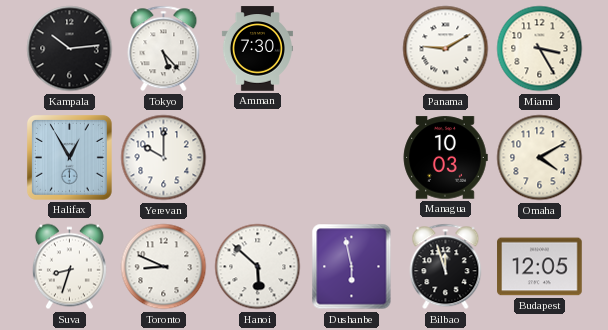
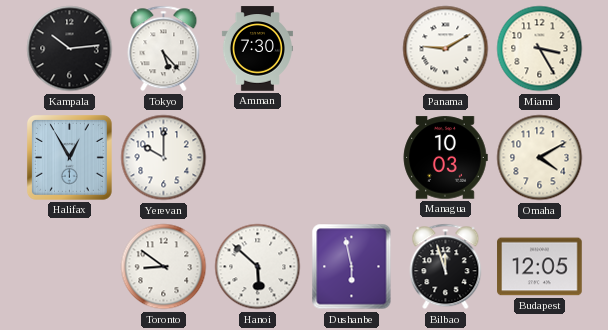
Suva: 8:33 -> none
Toronto: 8:49 -> 8:51
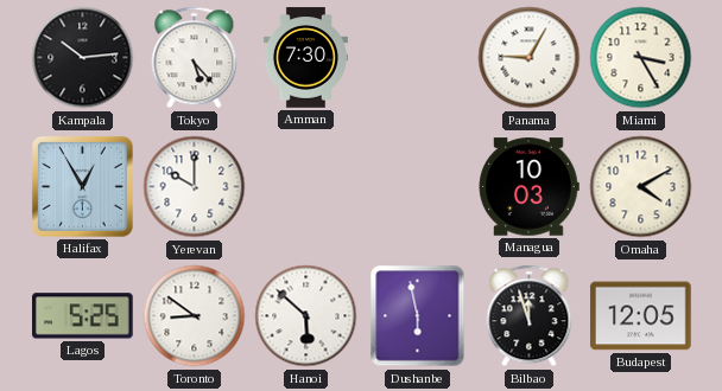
Panama: 9:10 -> 9:05
Lagos: none -> 5:25
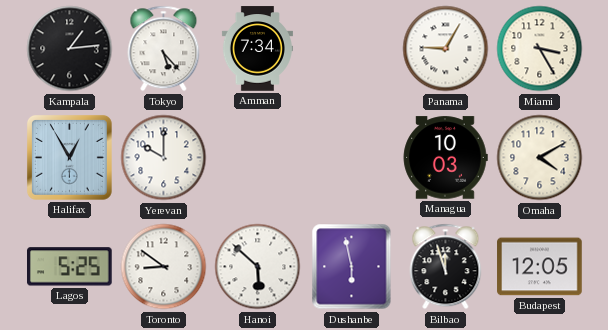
Kampala: 10:14 -> 1:14
Amman: 7:30 -> 7:34
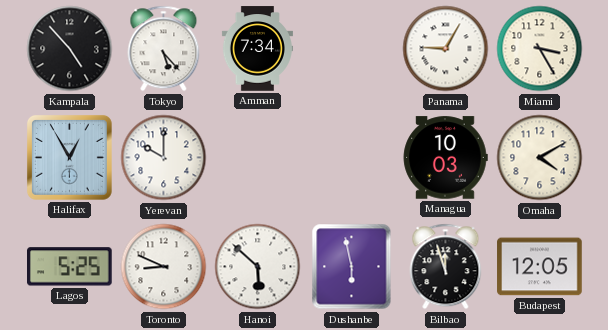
Kampala: 1:14 -> 4:53
Toronto: 8:51 -> 8:49
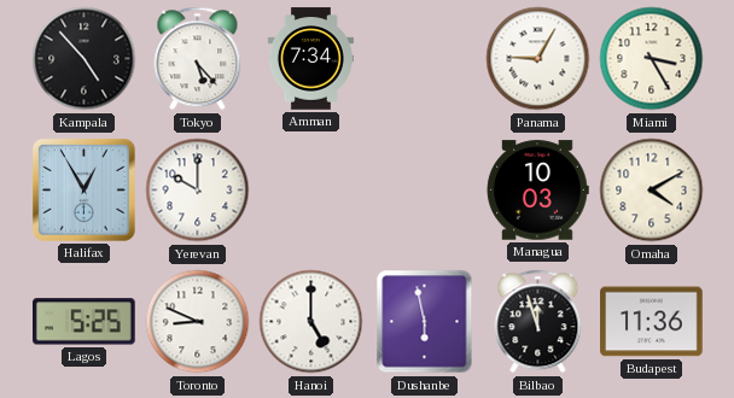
Hanoi: 5:52 -> 5:00
Budapest: 12:05 -> 11:36
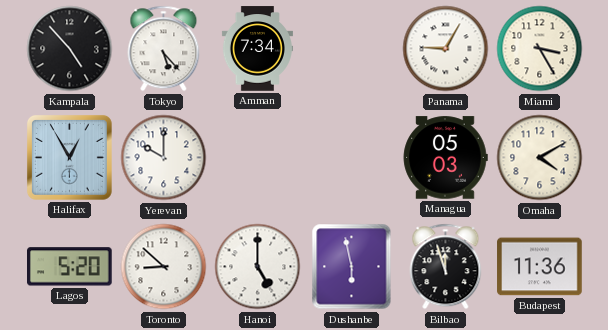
Managua: 10:03 -> 05:03
Lagos: 5:25 -> 5:20
Toronto: 8:49 -> 8:52
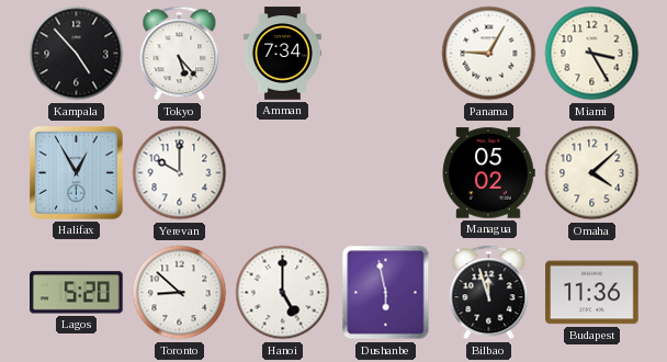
Managua: 05:03 -> 05:02
Omaha: 4:10 -> 4:08
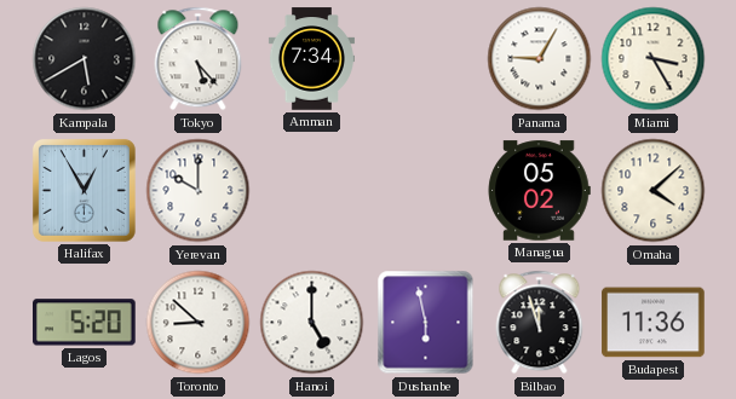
Kampala: 4:53 -> 5:40
